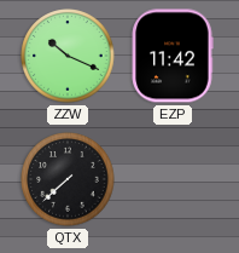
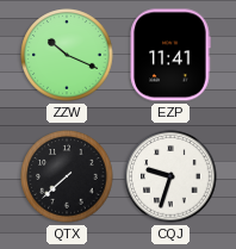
EZP: 11:42 -> 11:41
CQJ: none -> 9:33
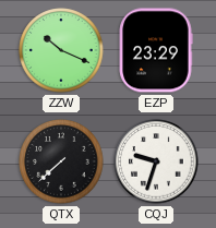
EZP: 11:41 -> 23:29
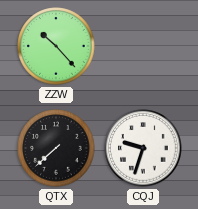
ZZW: 10:19 -> 10:23
EZP: 23:29 -> none
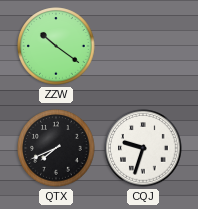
ZZW: 10:23 -> 10:21
QTX: 7:38 -> 7:41
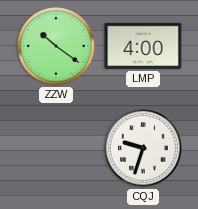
LMP: none -> 4:00
QTX: 7:41 -> none
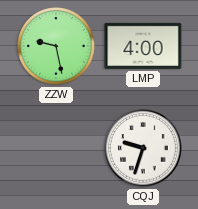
ZZW: 10:21 -> 9:28
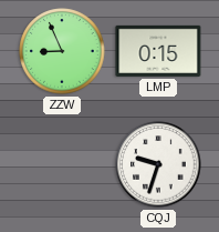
ZZW: 9:28 -> 8:56
LMP: 4:00 -> 0:15
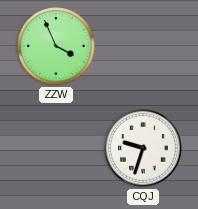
ZZW: 8:56 -> 3:56
LMP: 0:15 -> none
